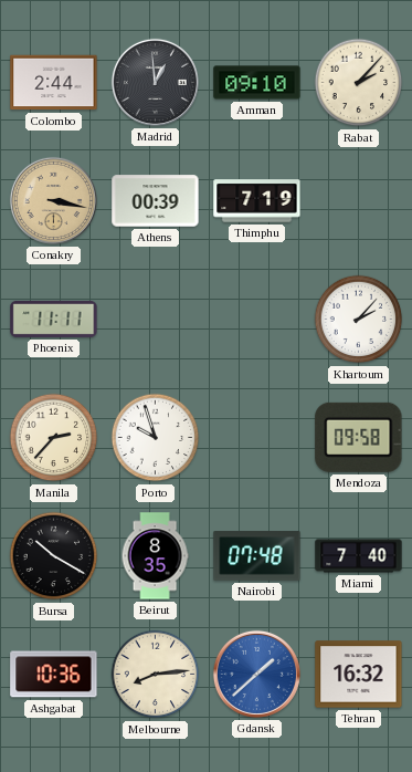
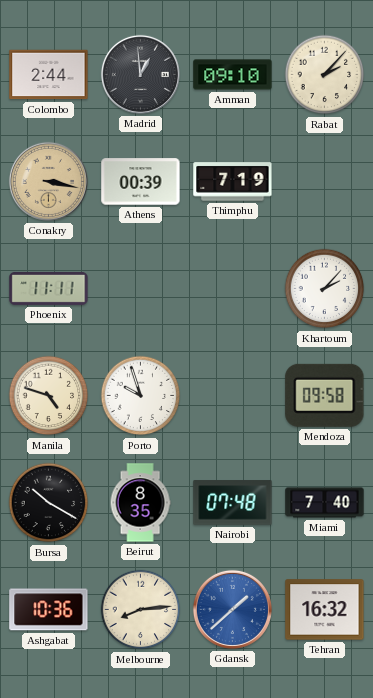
Manila: 2:37 -> 4:48
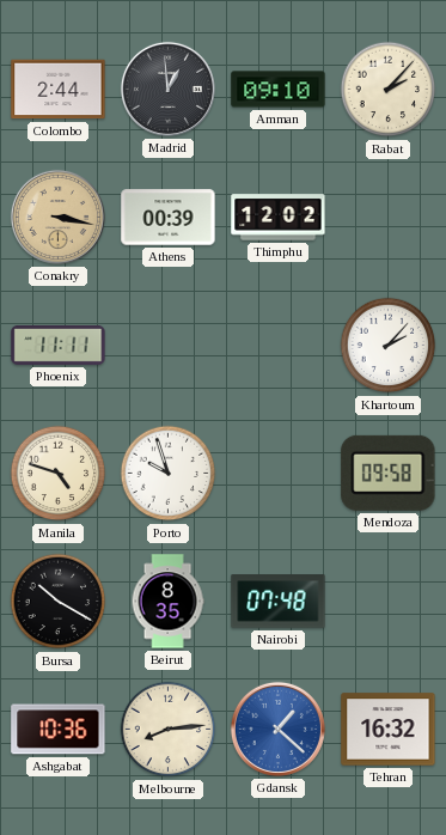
Thimphu: 7:19 -> 12:02
Miami: 7:40 -> none
Gdansk: 1:38 -> 1:22
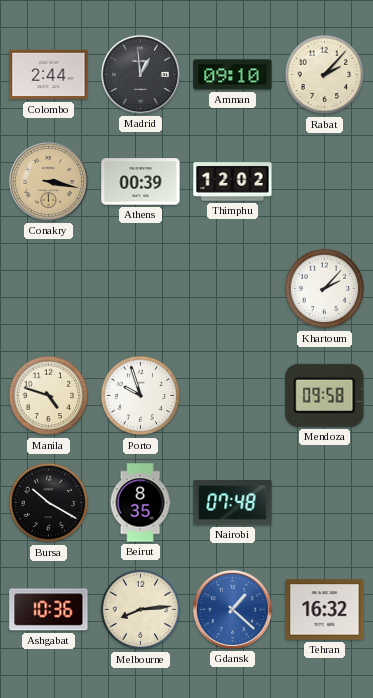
Phoenix: 11:11 -> none
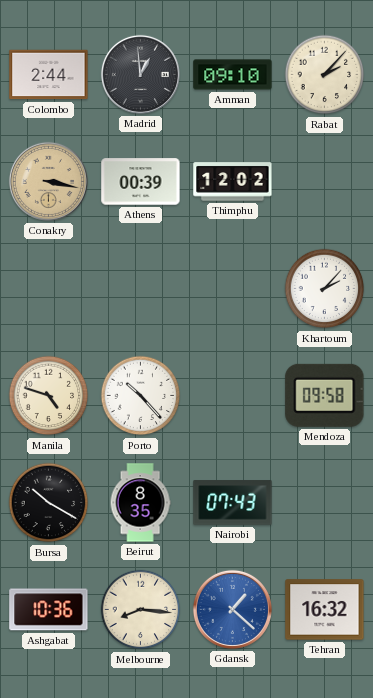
Porto: 9:57 -> 10:23
Nairobi: 07:48 -> 07:43
Melbourne: 8:14 -> 8:16
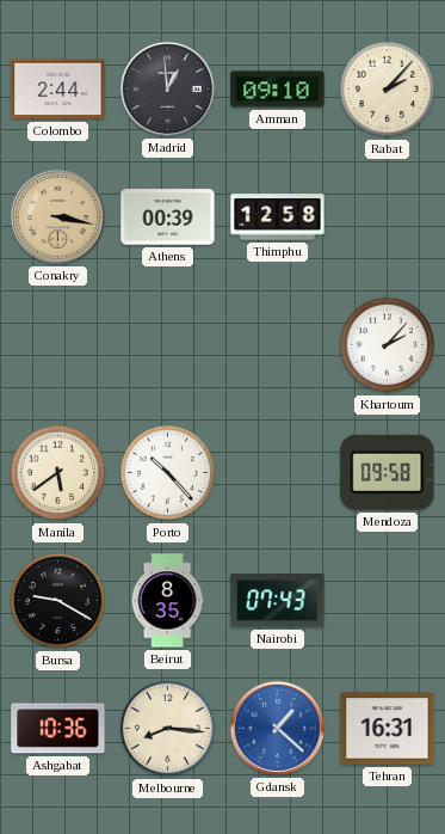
Thimphu: 12:02 -> 12:58
Manila: 4:48 -> 5:39
Bursa: 10:20 -> 9:20
Tehran: 16:32 -> 16:31
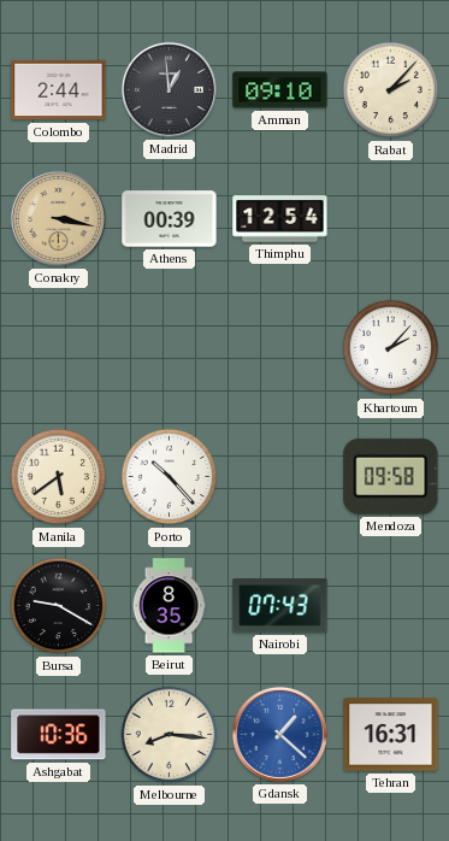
Thimphu: 12:58 -> 12:54
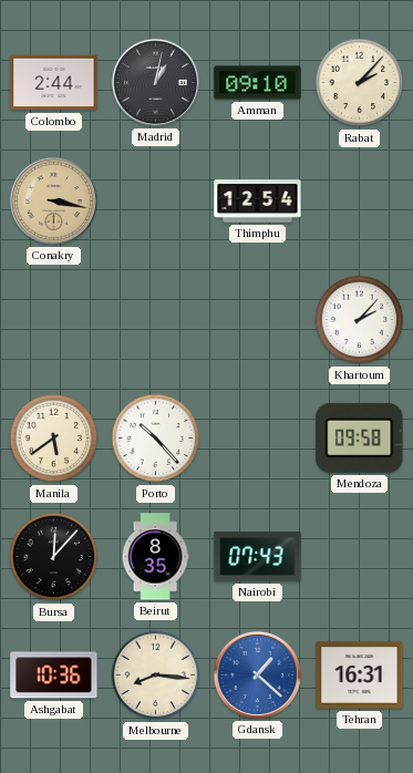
Madrid: 12:59 -> 1:02
Athens: 00:39 -> none
Bursa: 9:20 -> 12:07
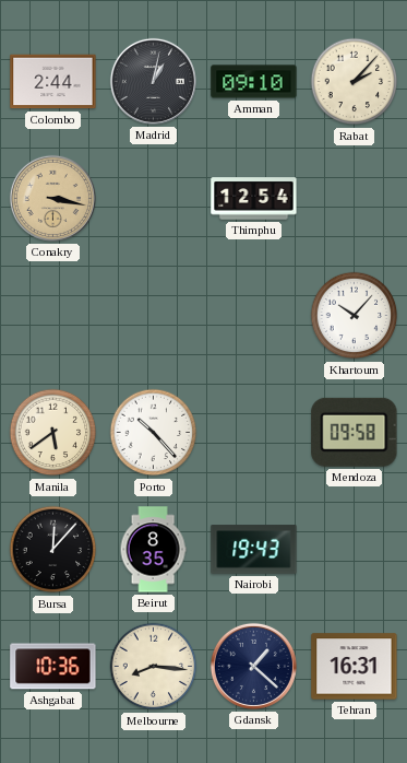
Khartoum: 2:07 -> 10:07
Nairobi: 07:43 -> 19:43
Gdansk dial: blue -> navy
